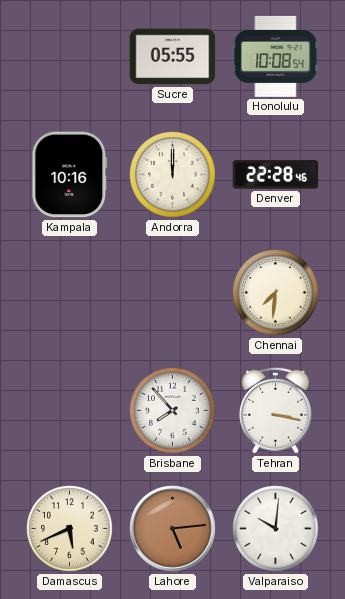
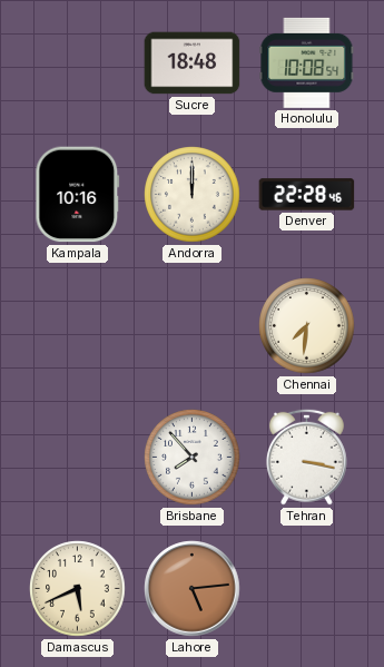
Sucre: 05:55 -> 18:48
Valparaiso: 10:01 -> none
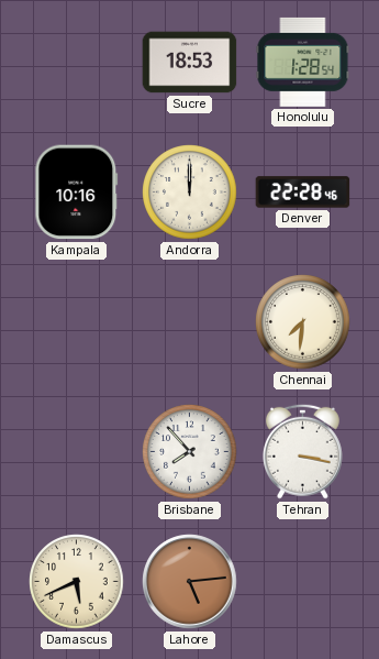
Sucre: 18:48 -> 18:53
Honolulu: 10:08 -> 1:28
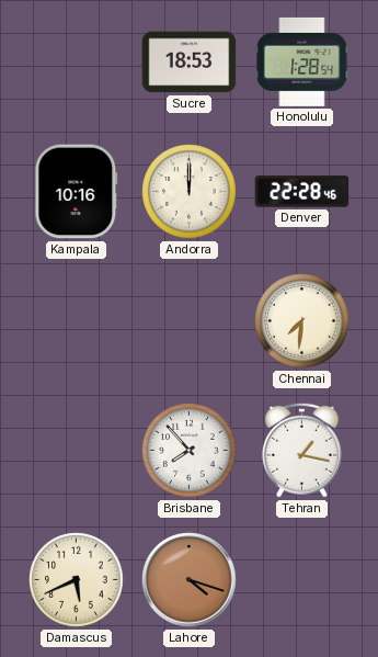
Tehran: 3:17 -> 1:17
Lahore: 5:14 -> 4:18
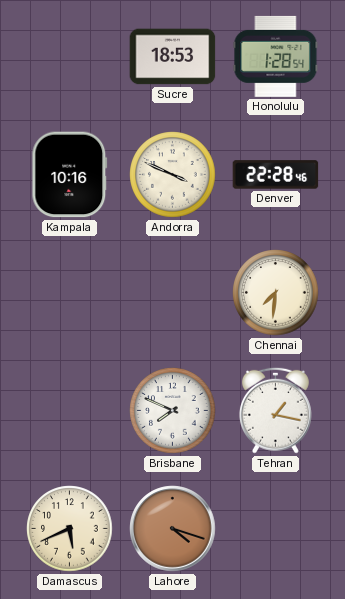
Andorra: 12:00 -> 3:49
Brisbane: 7:53 -> 7:49
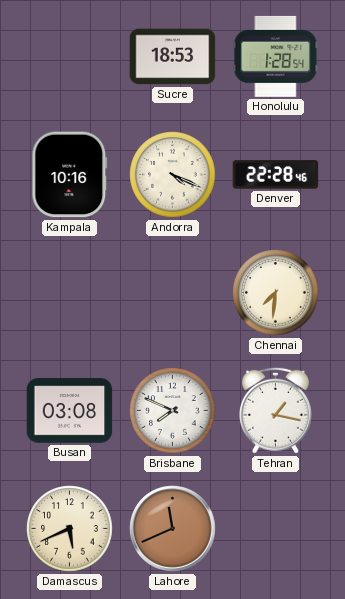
Andorra: 3:49 -> 4:19
Busan: none -> 03:08
Lahore: 4:18 -> 11:41
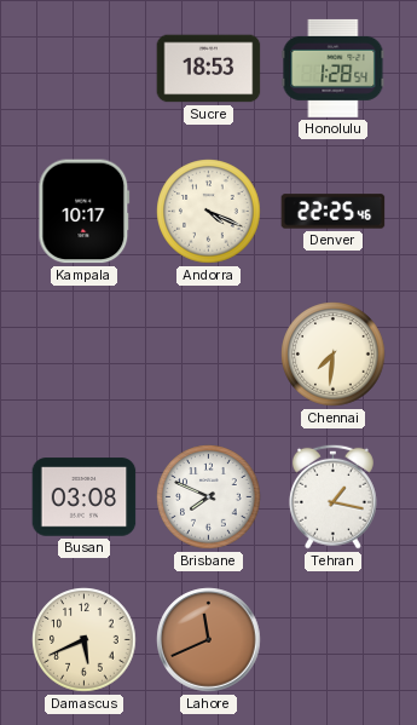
Kampala: 10:16 -> 10:17
Denver: 22:28 -> 22:25
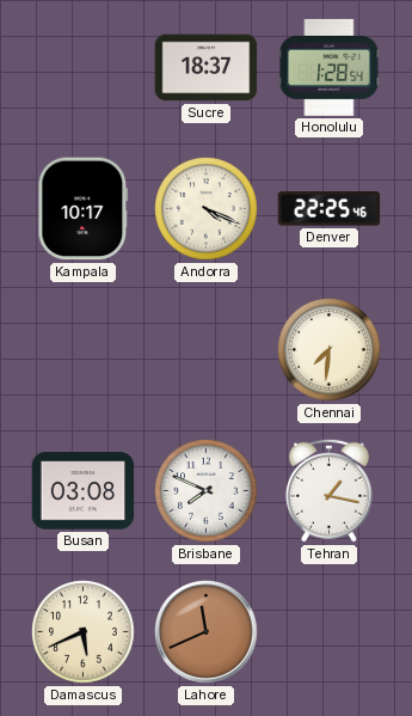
Sucre: 18:53 -> 18:37
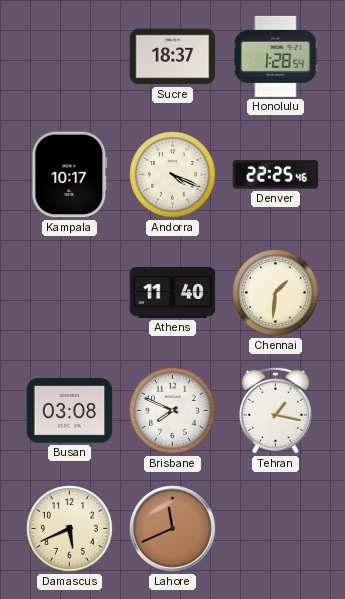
Athens: none -> 11:40
Chennai: 7:31 -> 1:31
